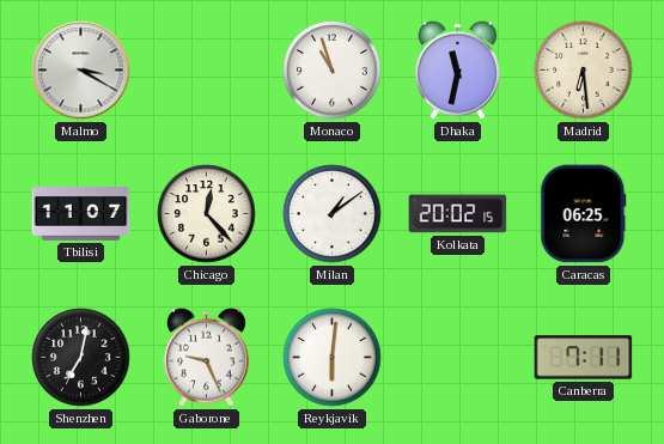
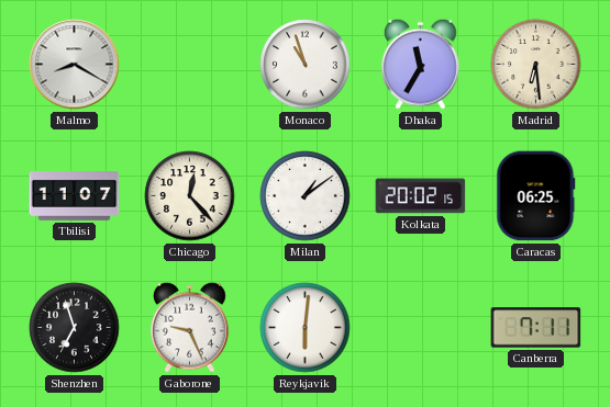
Malmo: 3:20 -> 8:20
Dhaka: 11:32 -> 11:35
Shenzhen: 7:02 -> 6:57
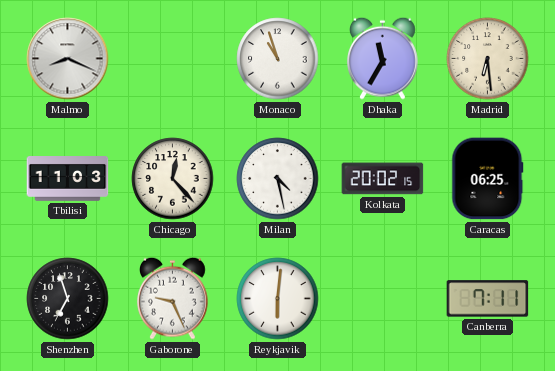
Malmo: 8:20 -> 8:19
Tbilisi: 11:07 -> 11:03
Milan: 1:09 -> 4:28
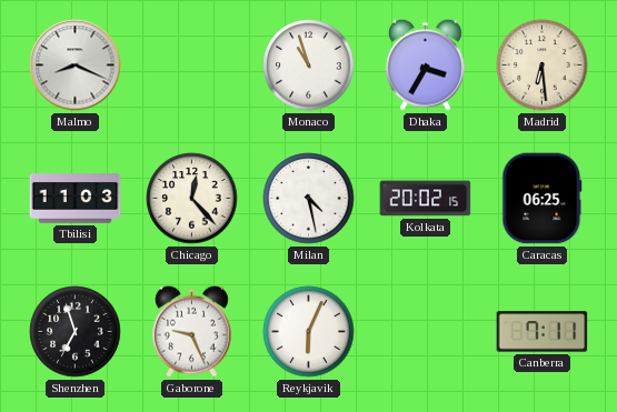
Dhaka: 11:35 -> 3:35
Reykjavik: 6:01 -> 6:04
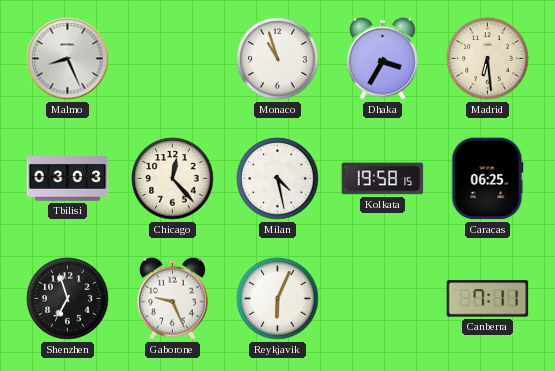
Malmo: 8:19 -> 8:26
Tbilisi: 11:03 -> 03:03
Kolkata: 20:02 -> 19:58
